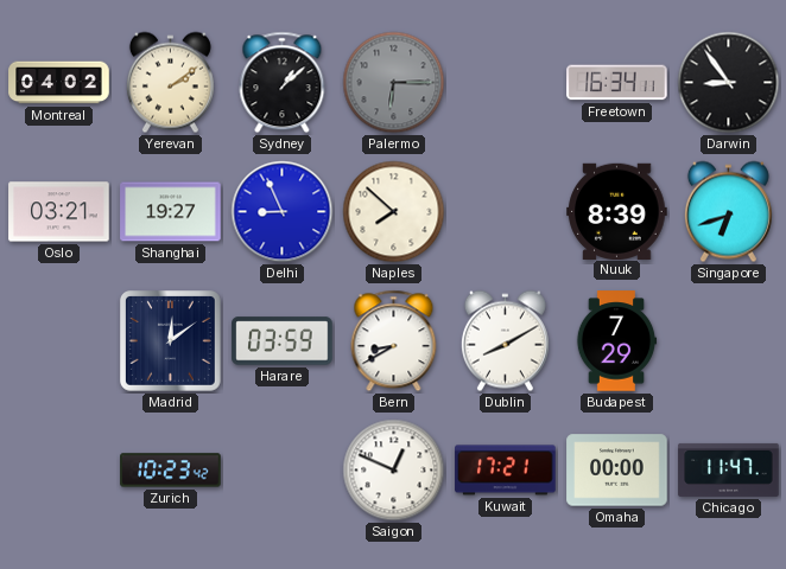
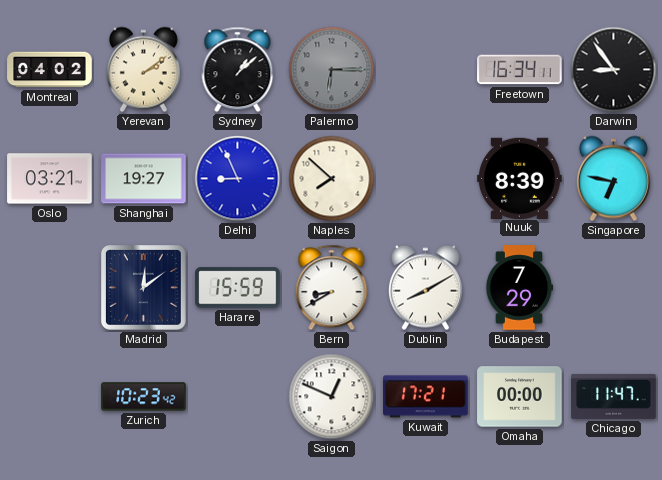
Singapore: 6:42 -> 6:47
Harare: 03:59 -> 15:59
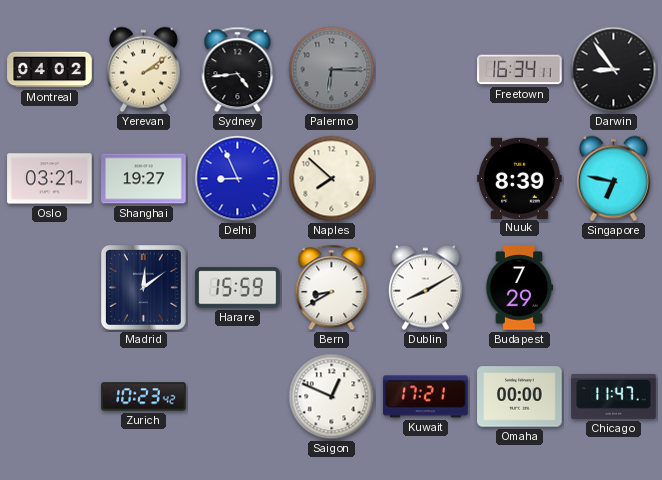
Sydney: 1:08 -> 4:44
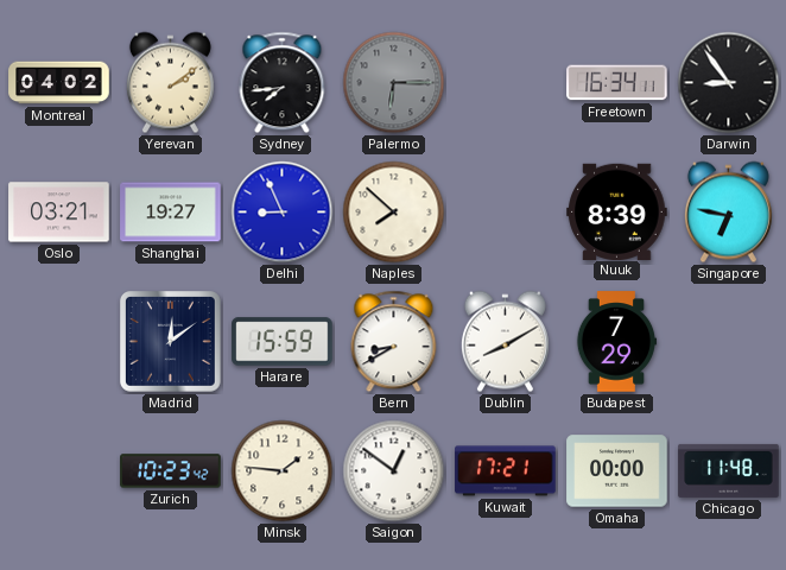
Sydney: 4:44 -> 7:44
Minsk: none -> 1:46
Saigon: 12:49 -> 12:51
Chicago: 11:47 -> 11:48
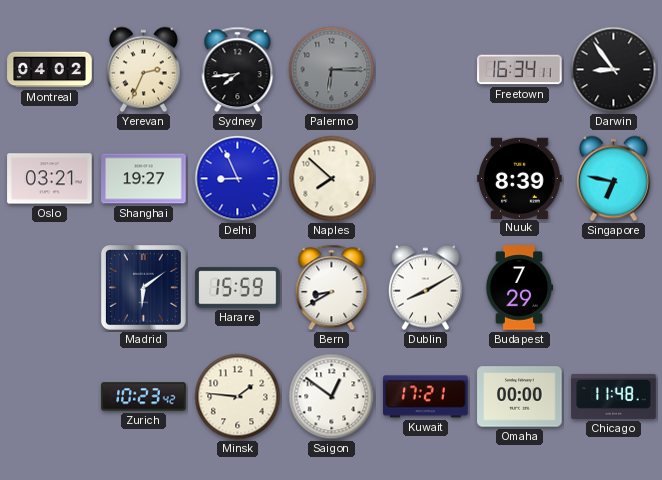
Yerevan: 2:09 -> 2:34
Madrid: 12:09 -> 6:09
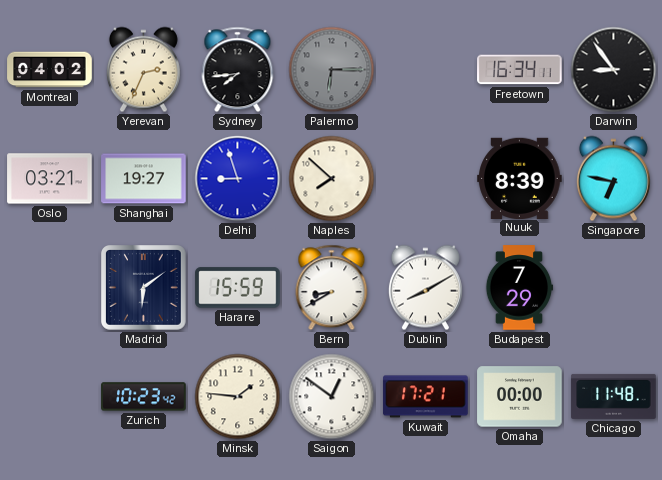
Delhi: 8:56 -> 8:57
